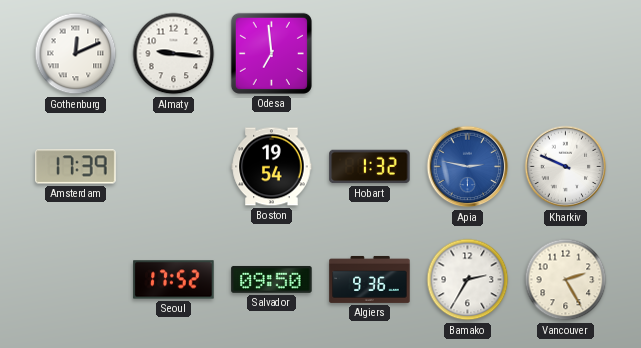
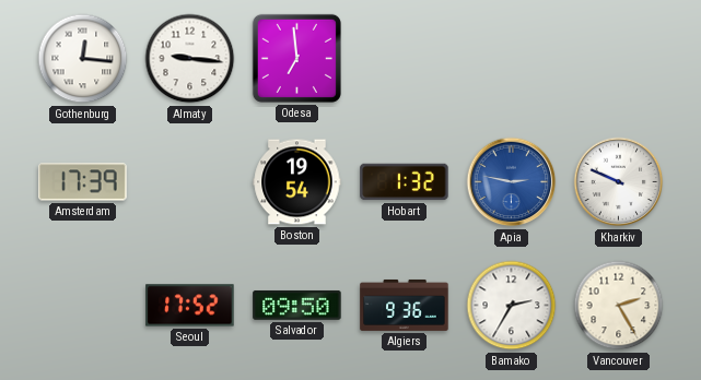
Gothenburg: 12:11 -> 12:16
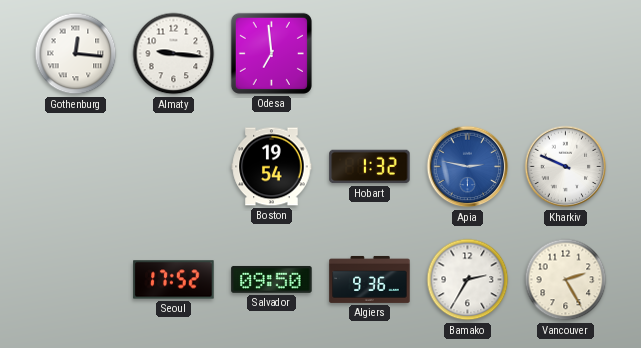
Amsterdam: 17:39 -> none
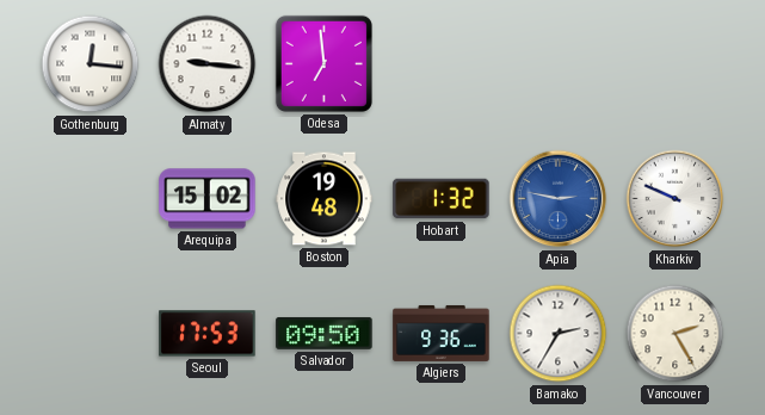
Arequipa: none -> 15:02
Boston: 19:54 -> 19:48
Seoul: 17:52 -> 17:53
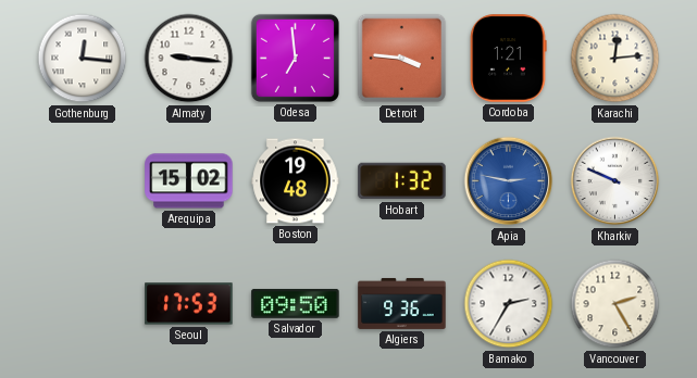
Detroit: none -> 3:46
Cordoba: none -> 1:21
Karachi: none -> 12:14
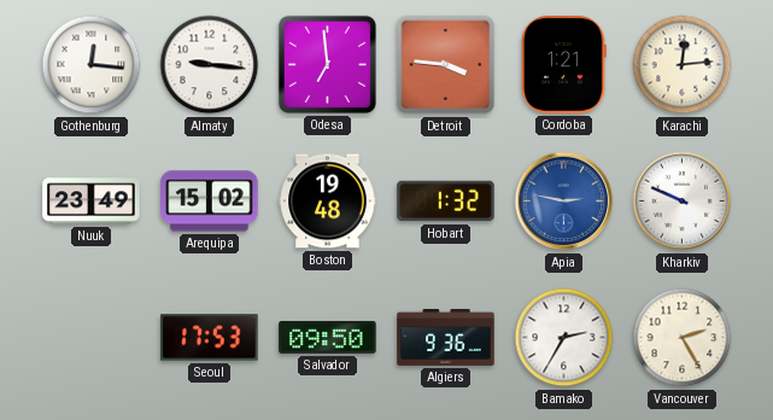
Nuuk: none -> 23:49
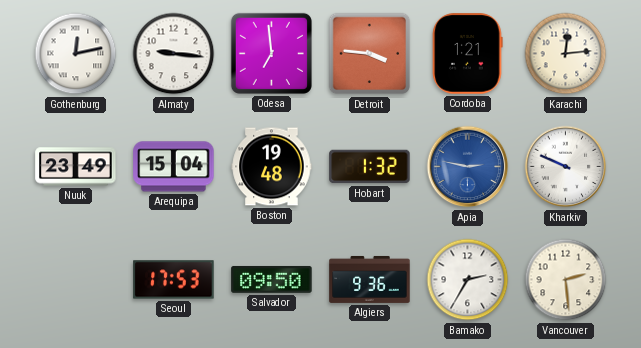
Gothenburg: 12:16 -> 12:13
Arequipa: 15:02 -> 15:04
Vancouver: 2:25 -> 2:29
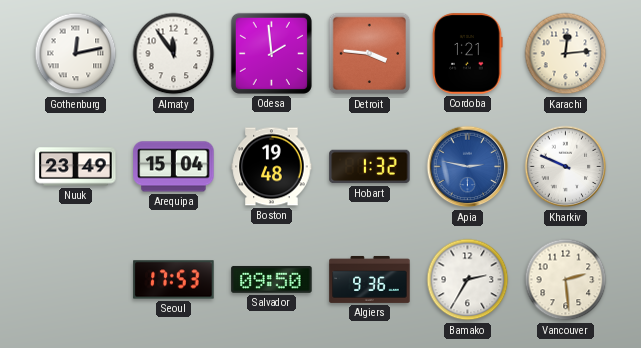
Almaty: 9:16 -> 11:54
Odesa: 6:59 -> 1:59
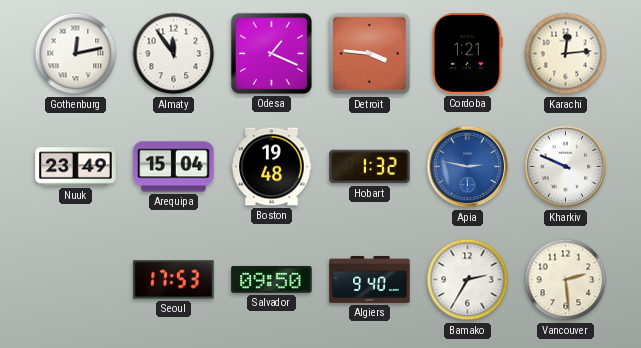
Odesa: 1:59 -> 1:19
Algiers: 9:36 -> 9:40
